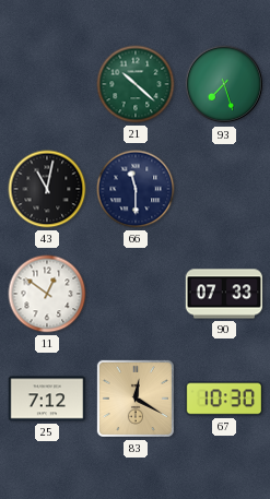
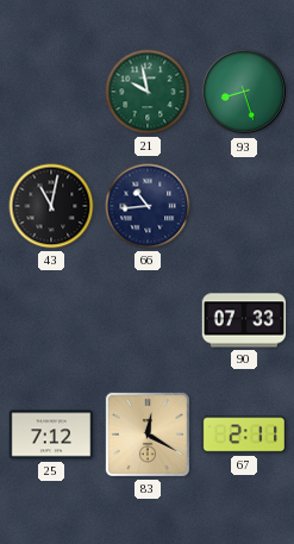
21: 10:22 -> 9:58
93: 7:27 -> 8:27
66: 11:30 -> 10:44
11: 12:51 -> none
67: 10:30 -> 2:11
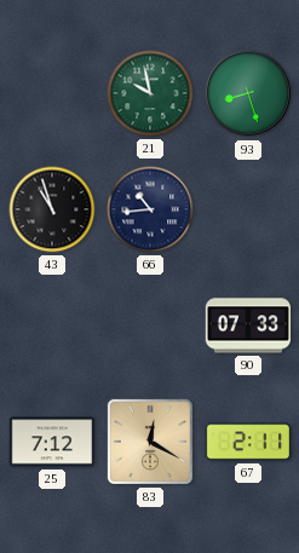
43: 11:02 -> 10:57
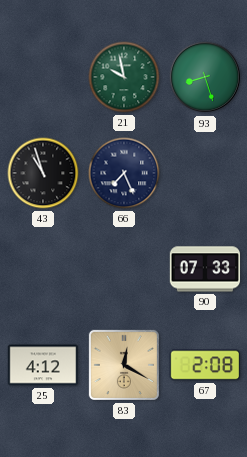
66: 10:44 -> 7:26
25: 7:12 -> 4:12
67: 2:11 -> 2:08
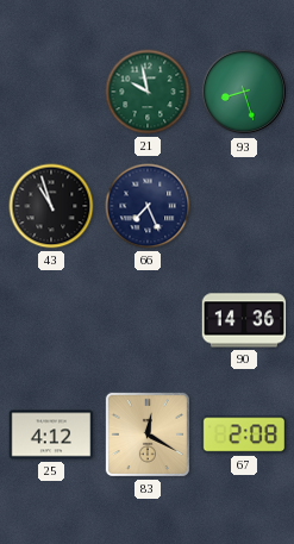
90: 07:33 -> 14:36
